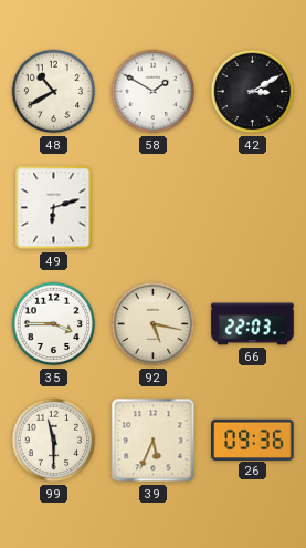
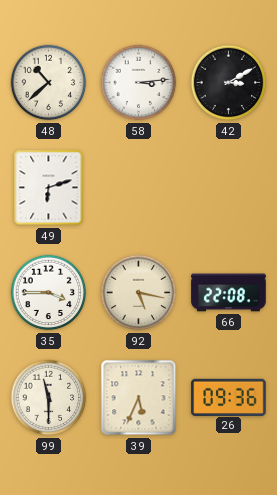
48: 10:40 -> 10:38
58: 1:50 -> 3:14
66: 22:03 -> 22:08
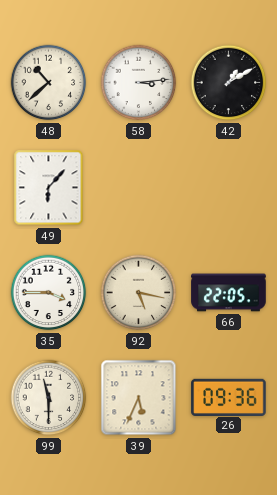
42: 3:10 -> 1:10
49: 6:12 -> 6:07
66: 22:08 -> 22:05
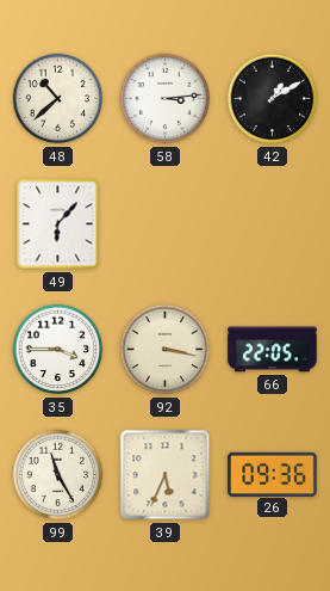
92: 5:17 -> 3:17
99: 11:30 -> 11:25
